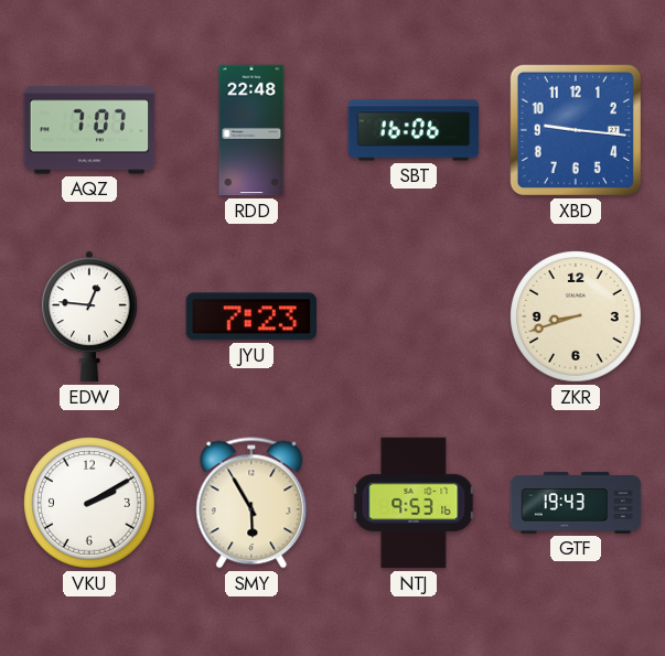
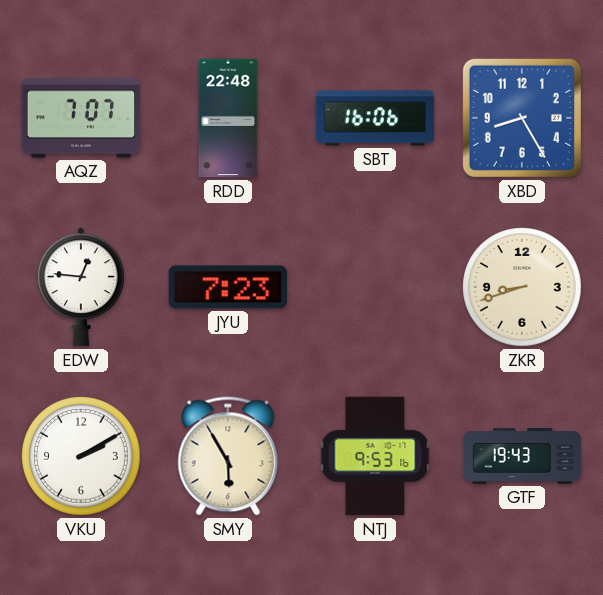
XBD: 9:16 -> 8:25
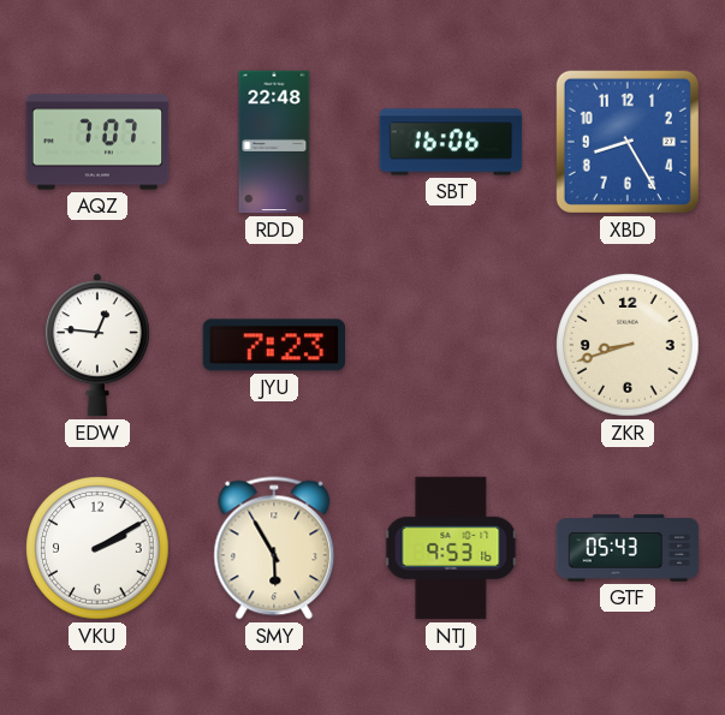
GTF: 19:43 -> 05:43
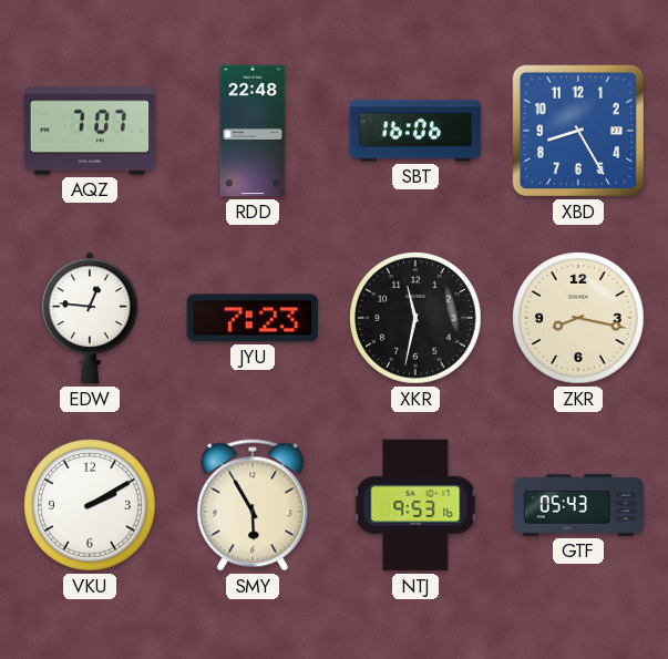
XKR: none -> 11:32
ZKR: 8:42 -> 8:17
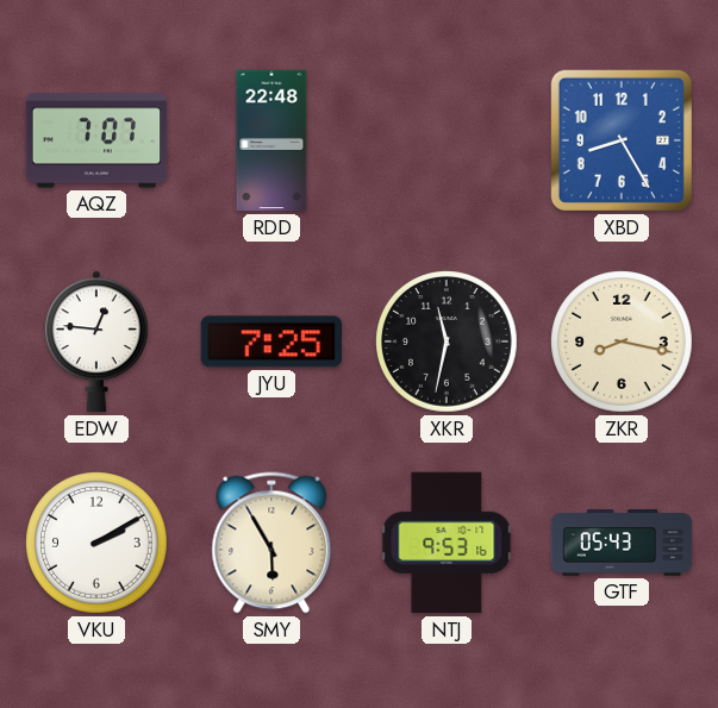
SBT: 16:06 -> none
JYU: 7:23 -> 7:25
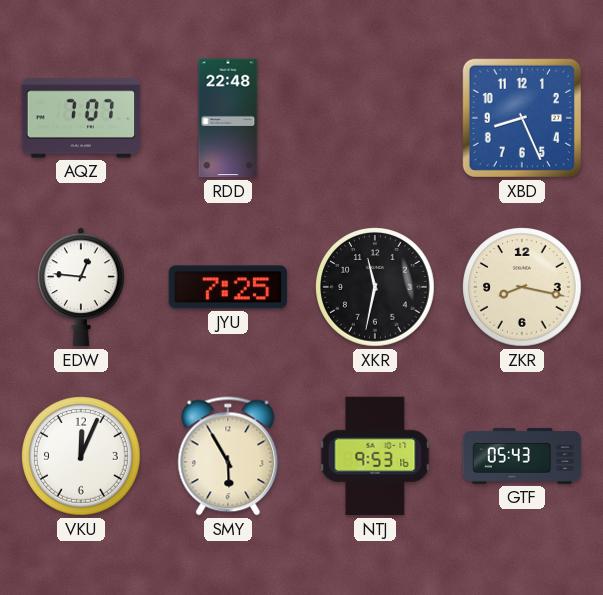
XBD: 8:25 -> 8:26
VKU: 2:10 -> 12:04
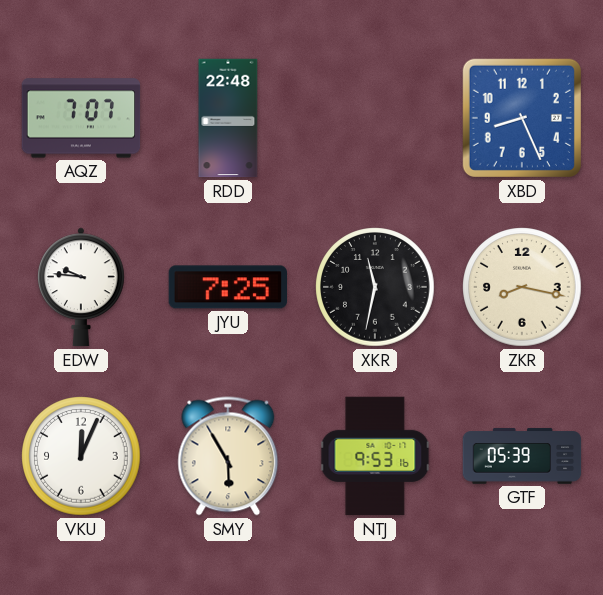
EDW: 12:46 -> 9:46
GTF: 05:43 -> 05:39
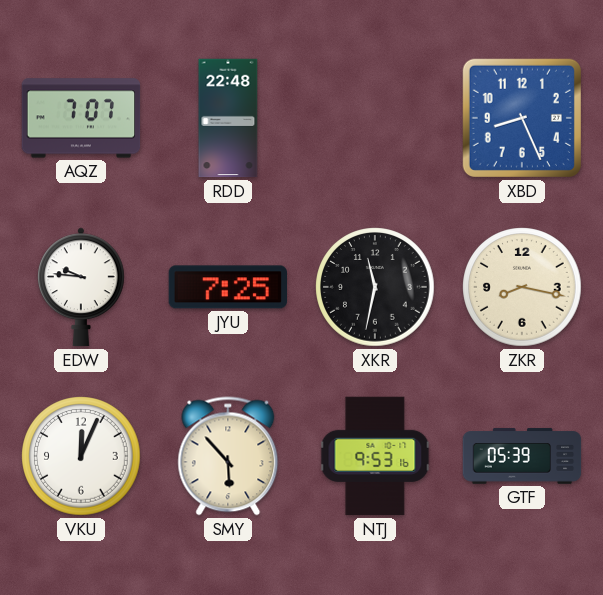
SMY: 5:55 -> 5:53
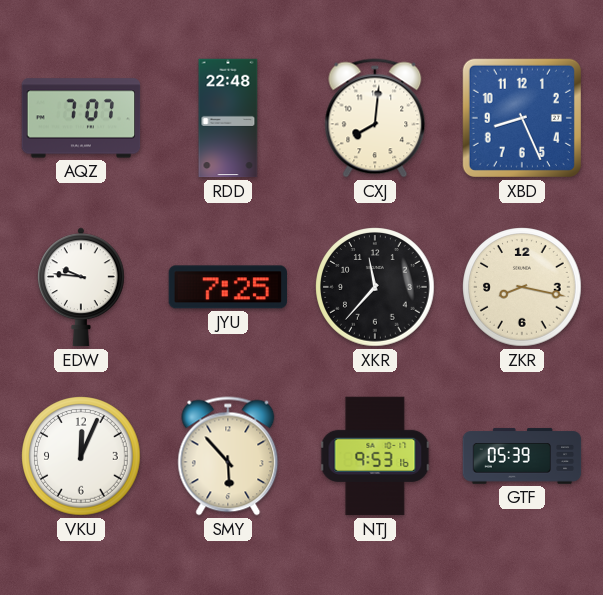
CXJ: none -> 8:01
XKR: 11:32 -> 11:37
